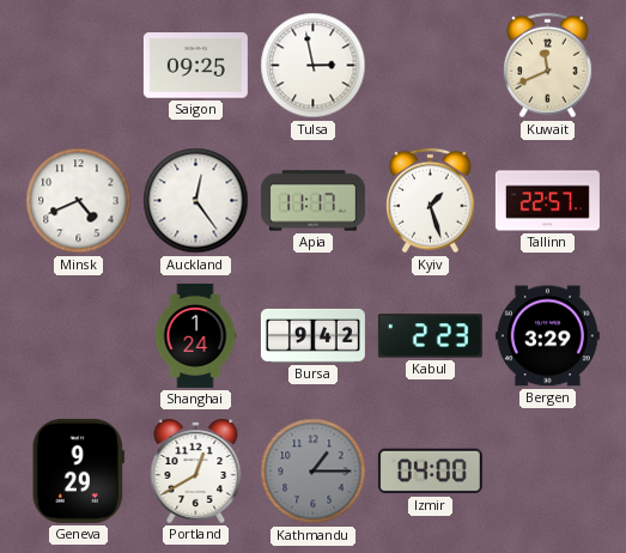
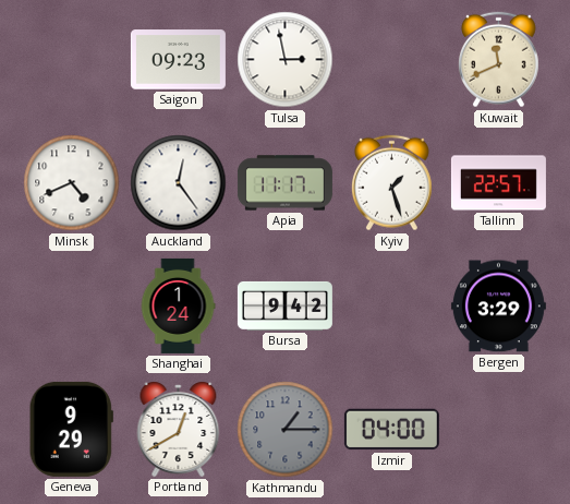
Saigon: 09:25 -> 09:23
Kabul: 2:23 -> none
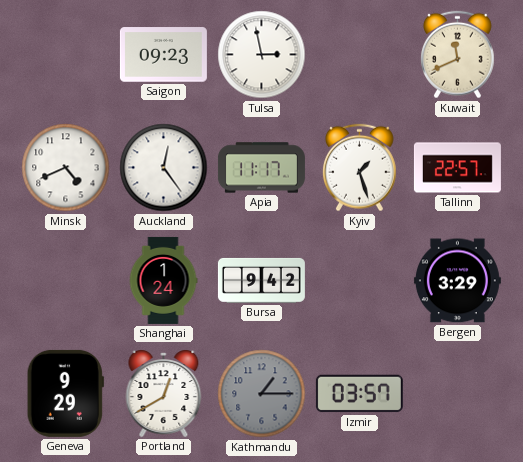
Izmir: 04:00 -> 03:57
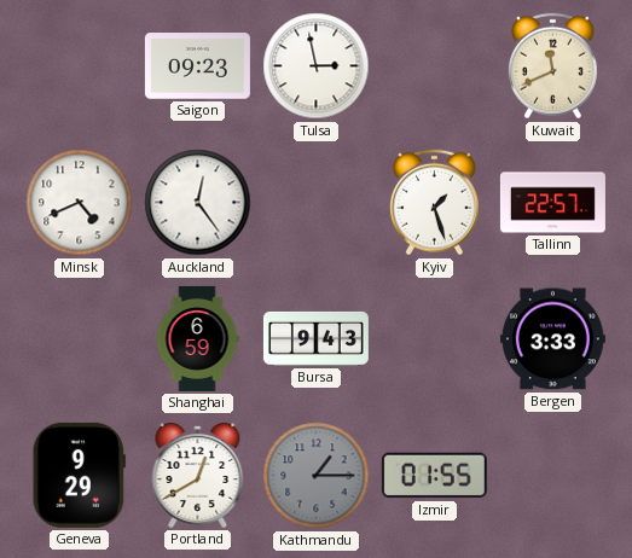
Apia: 11:17 -> none
Shanghai: 1:24 -> 6:59
Bursa: 9:42 -> 9:43
Bergen: 3:29 -> 3:33
Izmir: 03:57 -> 01:55
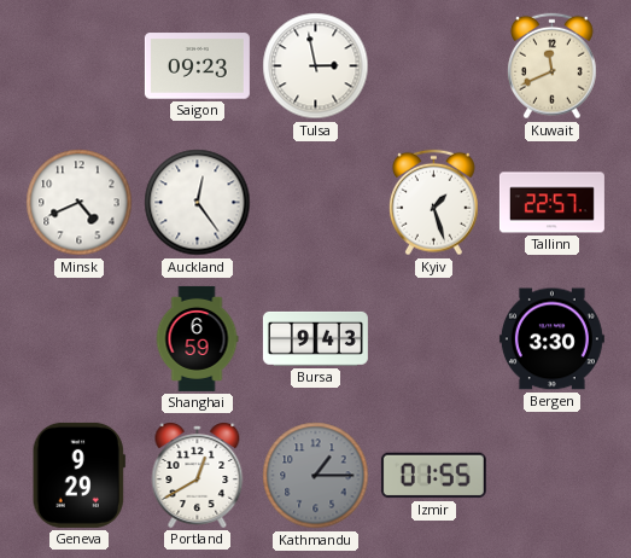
Bergen: 3:33 -> 3:30
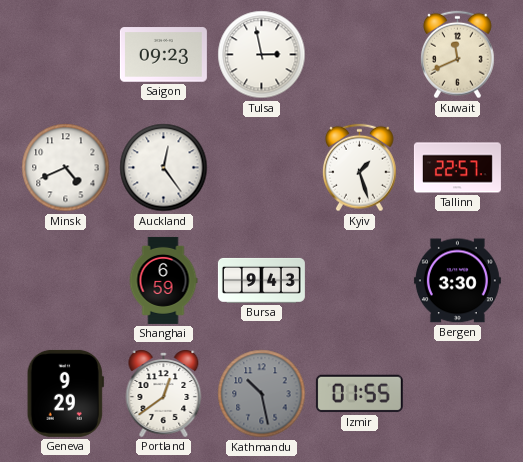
Portland: 12:40 -> 12:39
Kathmandu: 1:15 -> 10:28
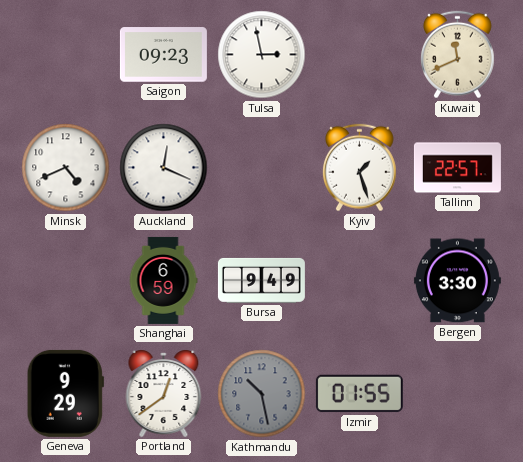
Auckland: 12:24 -> 12:19
Bursa: 9:43 -> 9:49
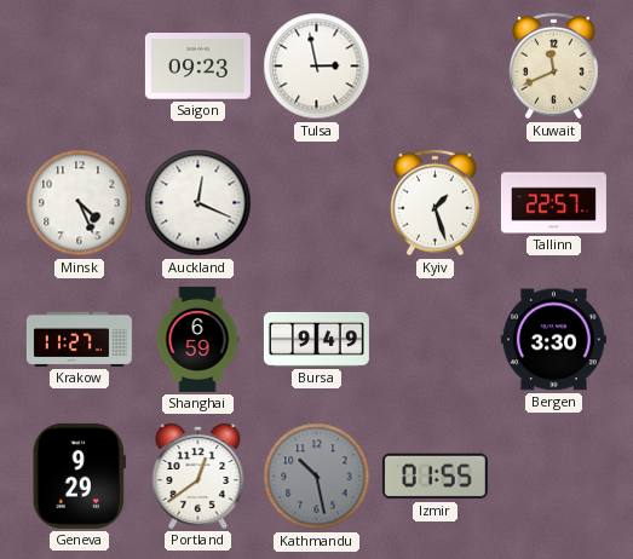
Minsk: 4:41 -> 4:26
Krakow: none -> 11:27
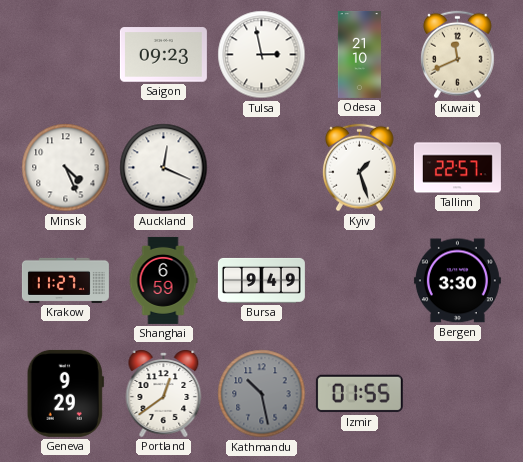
Odesa: none -> 21:10
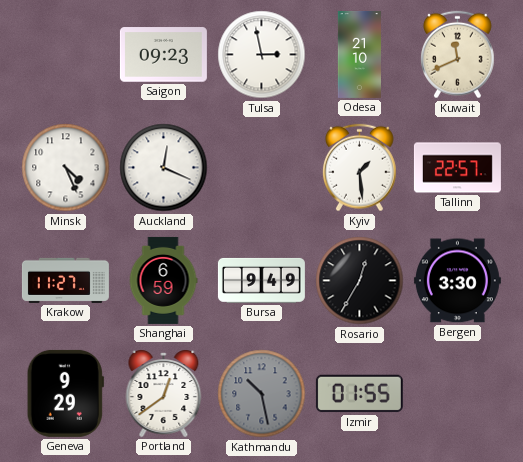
Kyiv: 1:27 -> 1:29
Rosario: none -> 12:35
